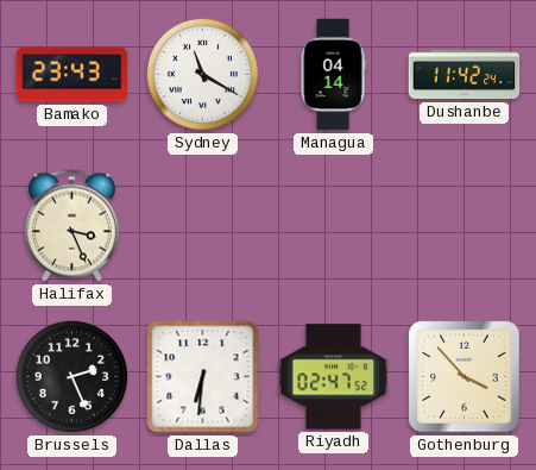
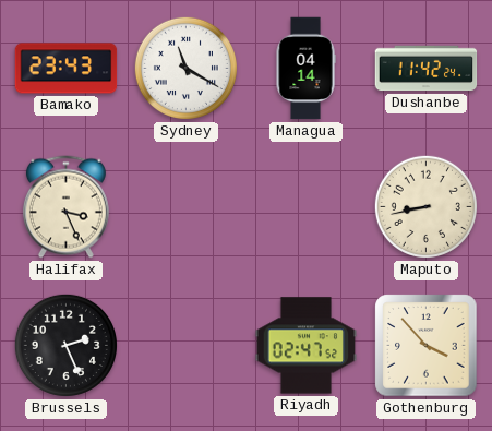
Maputo: none -> 8:43
Dallas: 6:31 -> none
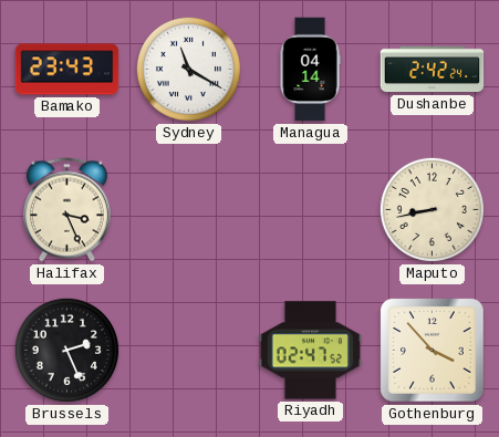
Dushanbe: 11:42 -> 2:42
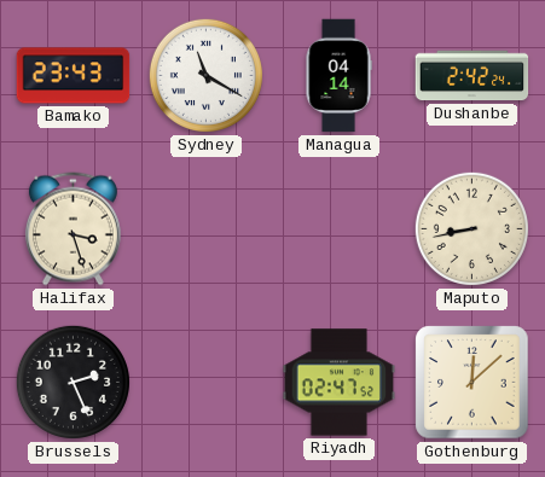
Halifax: 3:26 -> 3:27
Gothenburg: 3:53 -> 12:08
